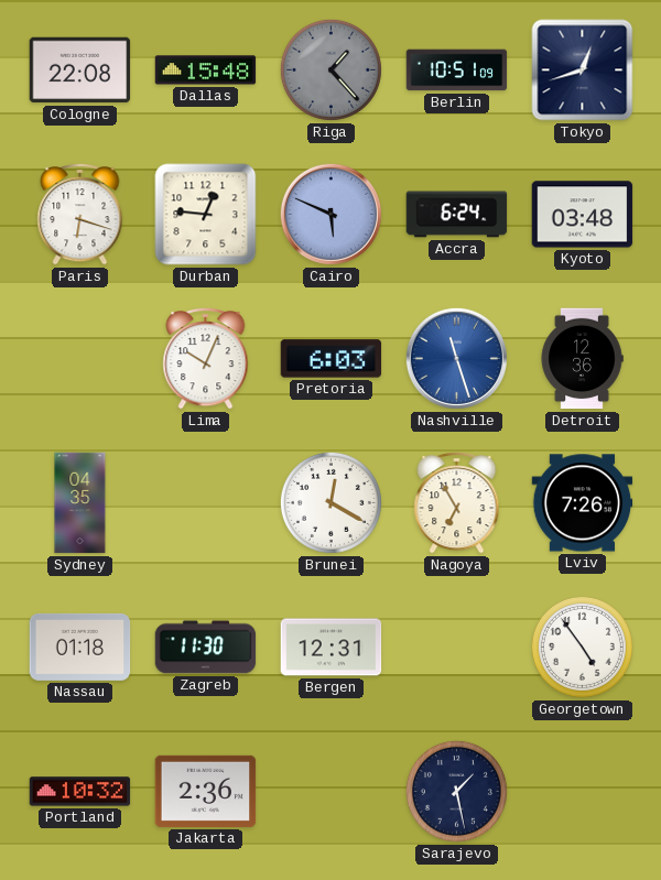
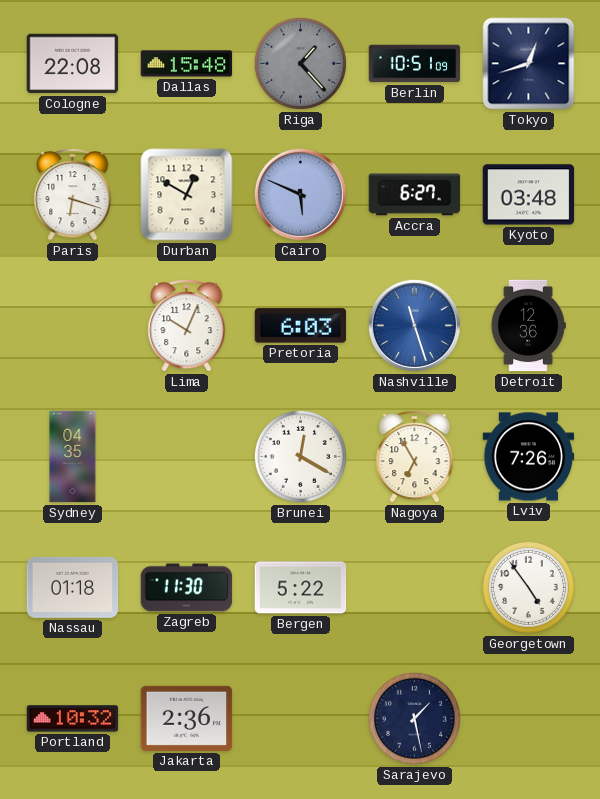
Durban: 12:46 -> 12:50
Accra: 6:24 -> 6:27
Bergen: 12:31 -> 5:22
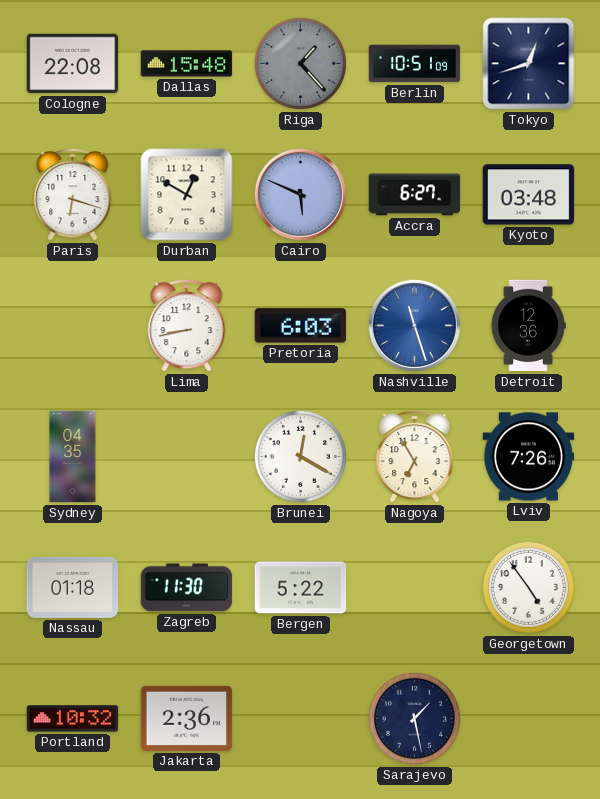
Lima: 10:04 -> 8:43
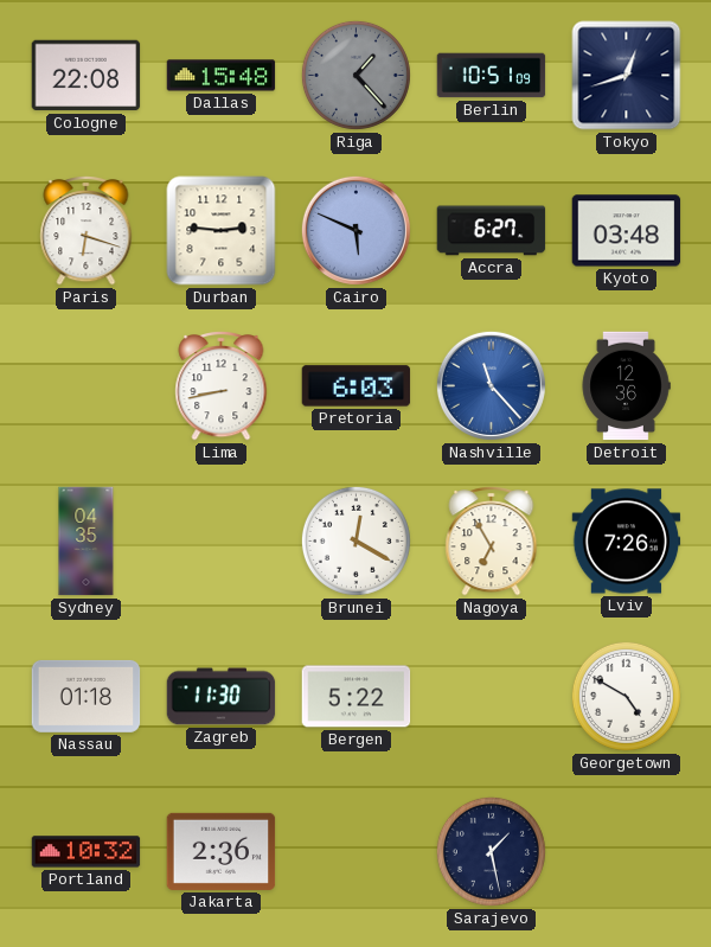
Durban: 12:50 -> 2:46
Nashville: 11:27 -> 11:23
Georgetown: 4:54 -> 4:50
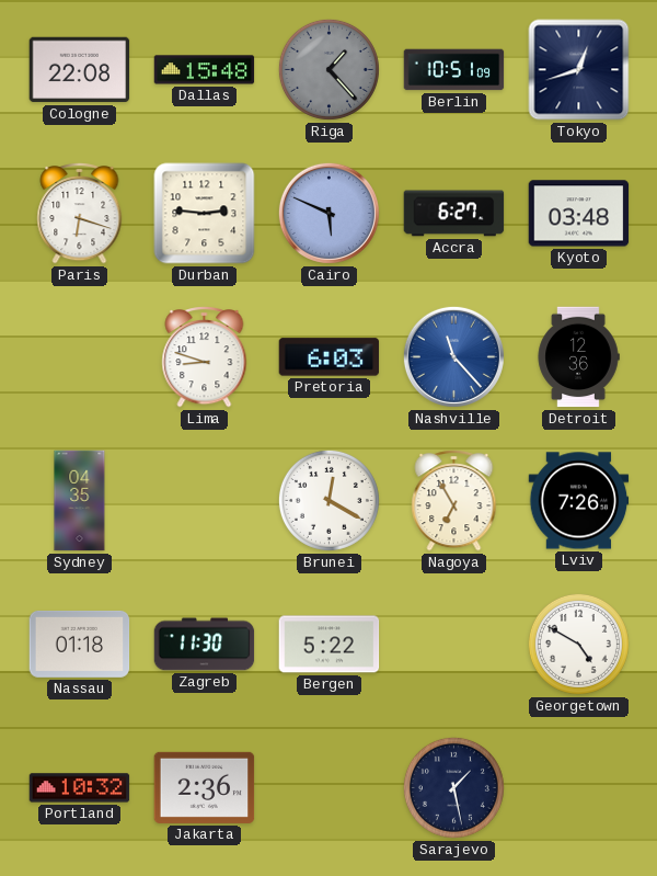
Lima: 8:43 -> 8:48
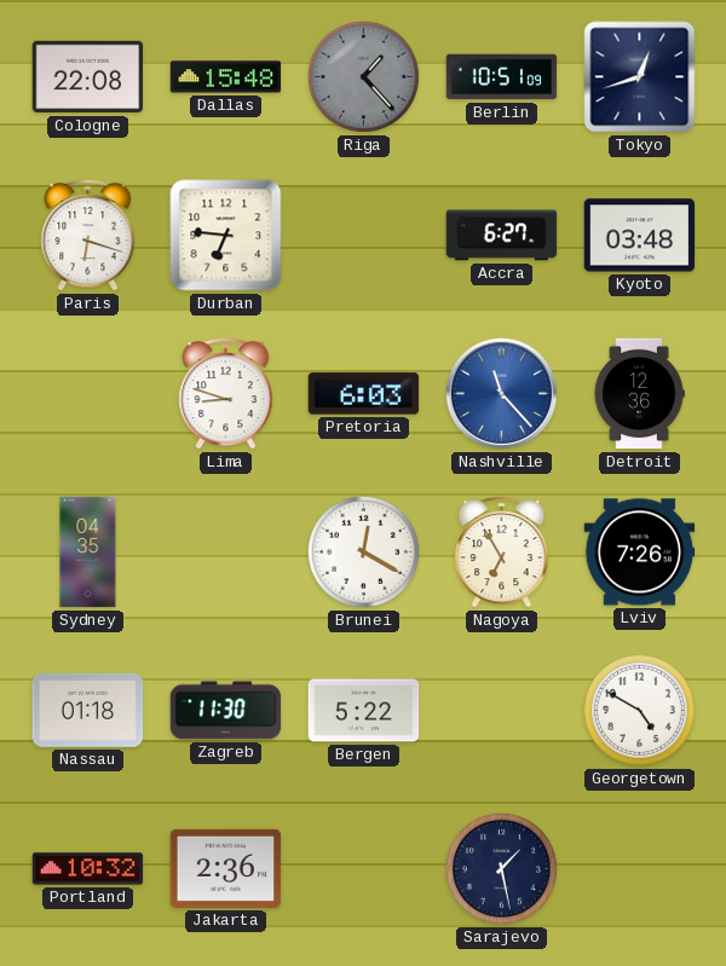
Durban: 2:46 -> 6:46
Cairo: 5:49 -> none
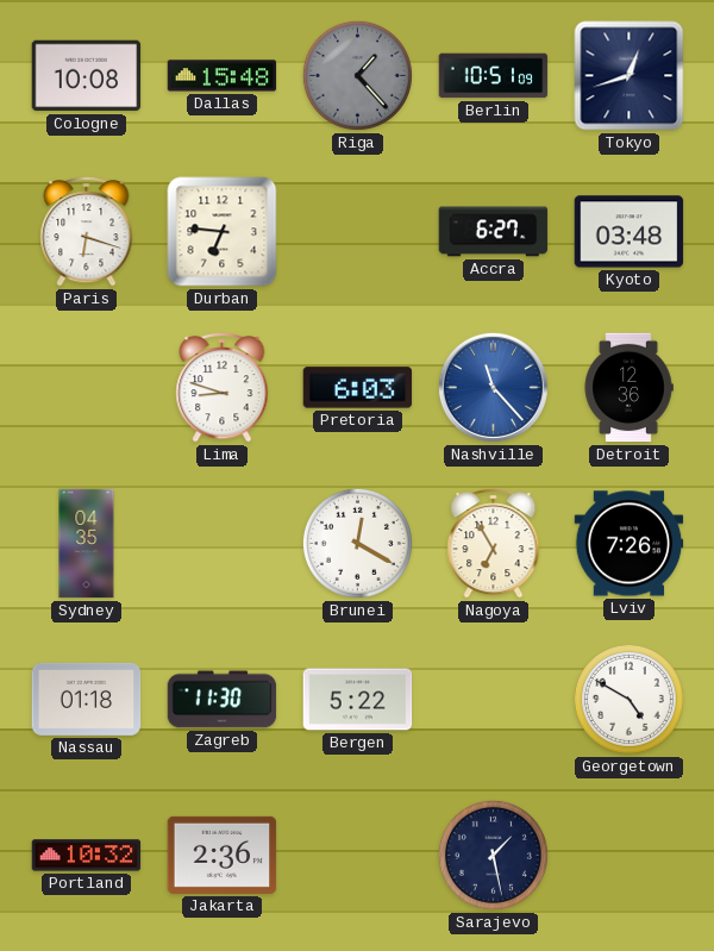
Cologne: 22:08 -> 10:08
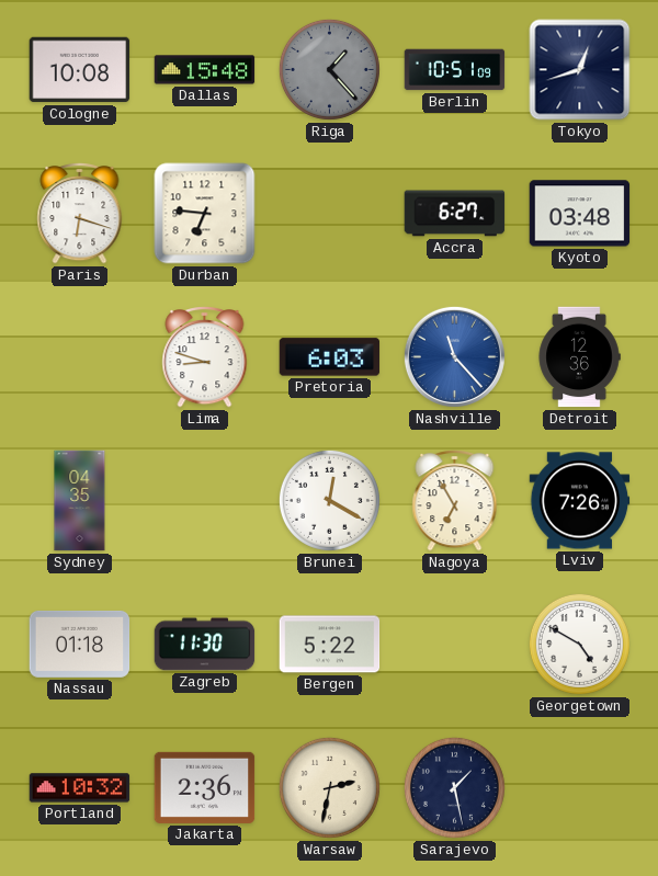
Warsaw: none -> 2:32
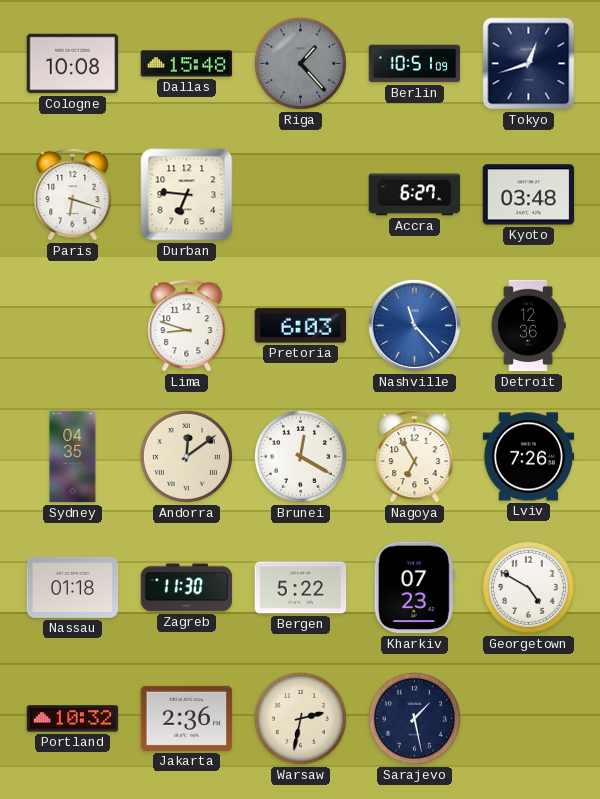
Andorra: none -> 12:09
Kharkiv: none -> 07:23
